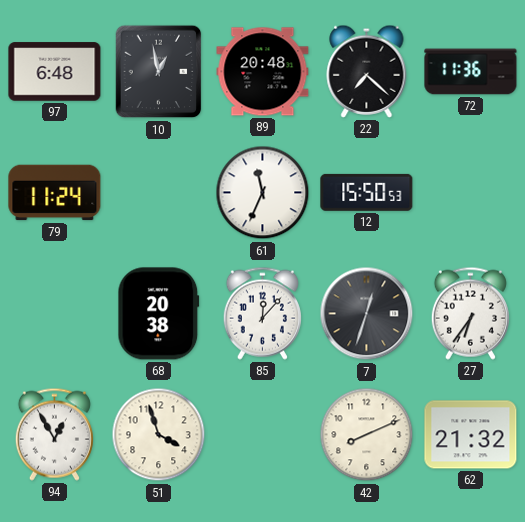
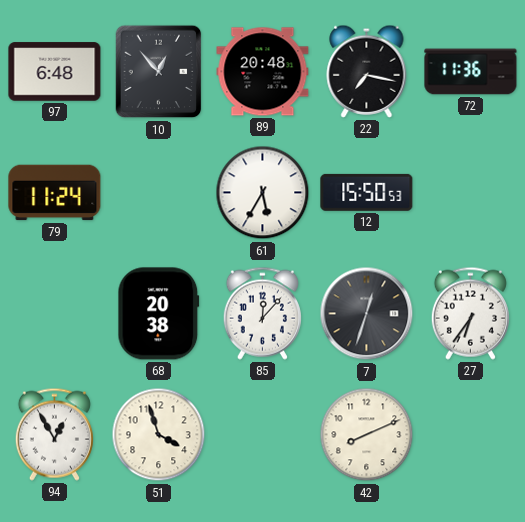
10: 12:58 -> 12:53
22: 7:22 -> 7:17
61: 11:34 -> 5:35
62: 21:32 -> none
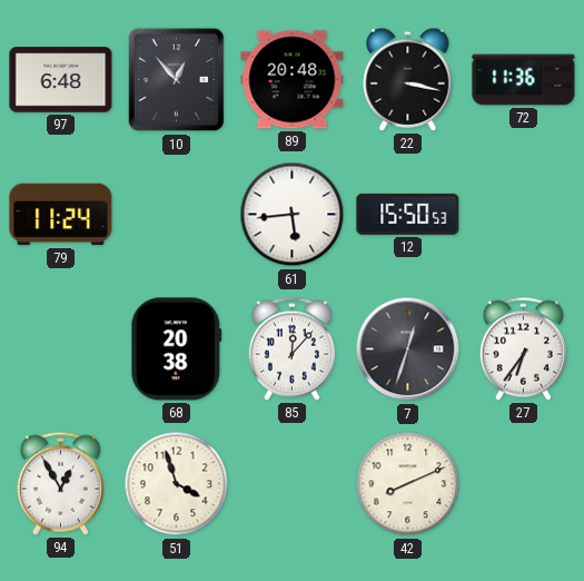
22: 7:17 -> 3:17
61: 5:35 -> 5:44
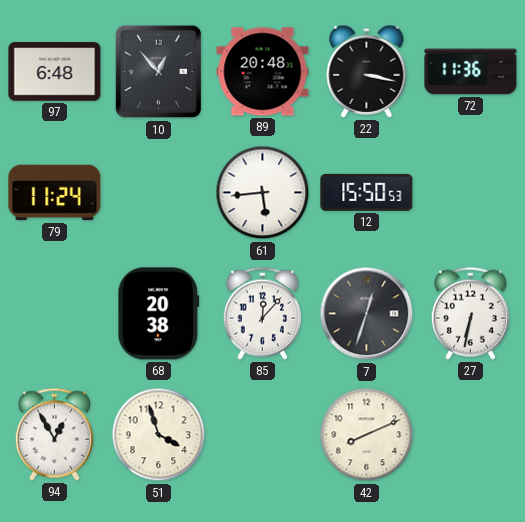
27: 6:36 -> 6:32
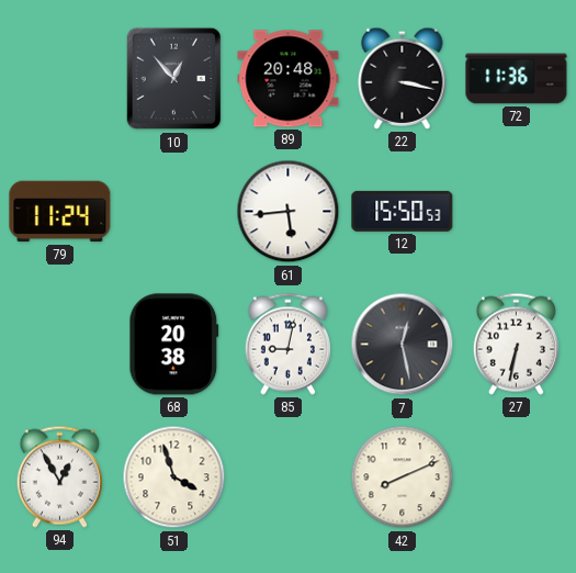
97: 6:48 -> none
85: 12:07 -> 9:02
7: 12:33 -> 12:28
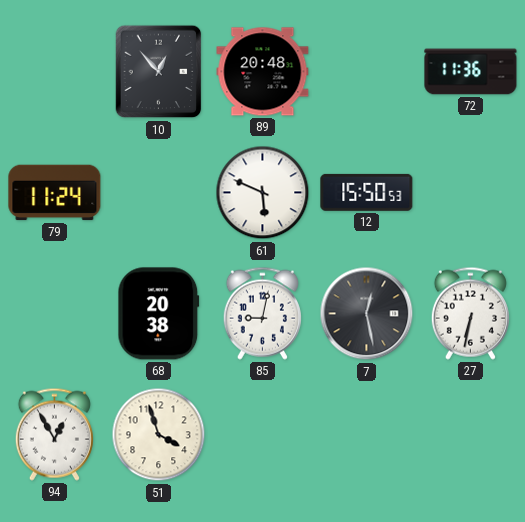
22: 3:17 -> none
61: 5:44 -> 5:49
42: 8:11 -> none
